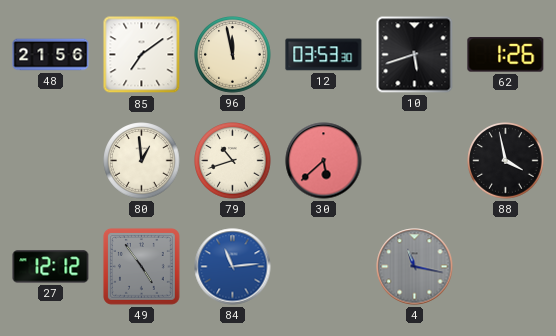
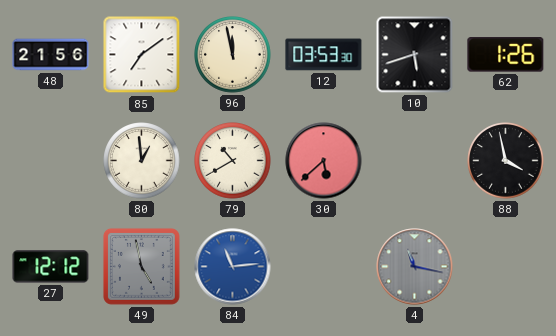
79: 10:42 -> 10:40
49: 4:54 -> 4:58
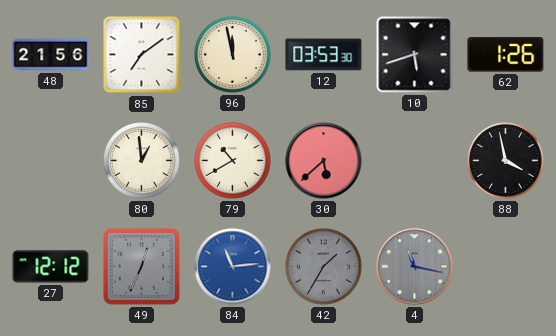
49: 4:58 -> 12:34
42: none -> 1:35
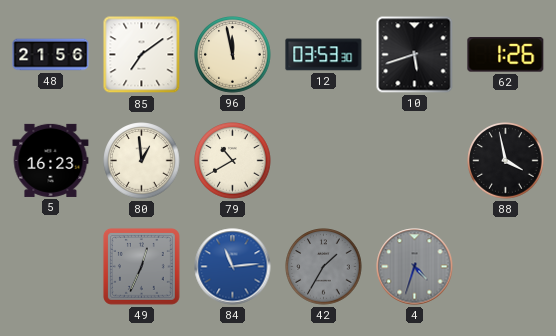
5: none -> 16:23
30: 5:38 -> none
27: 12:12 -> none
4: 11:17 -> 4:33
